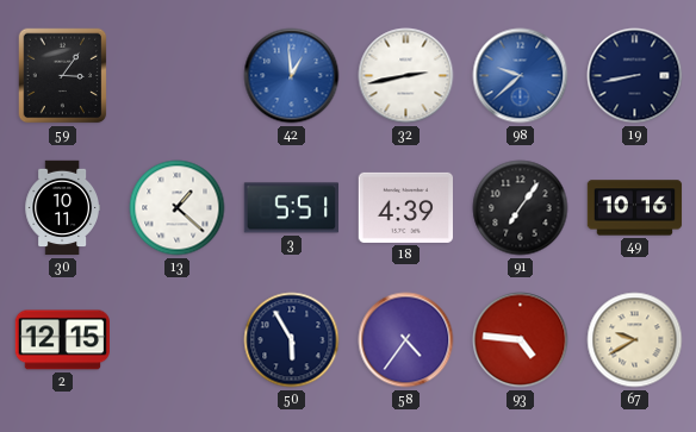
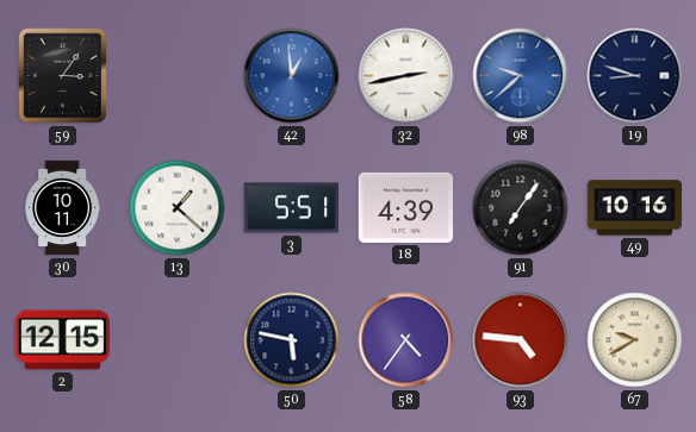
19: 8:43 -> 8:48
50: 5:55 -> 5:47
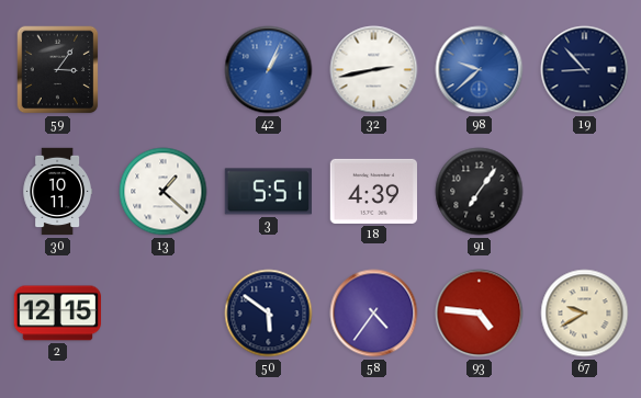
42: 12:59 -> 1:04
19: 8:48 -> 8:53
49: 10:16 -> none
50: 5:47 -> 5:51
